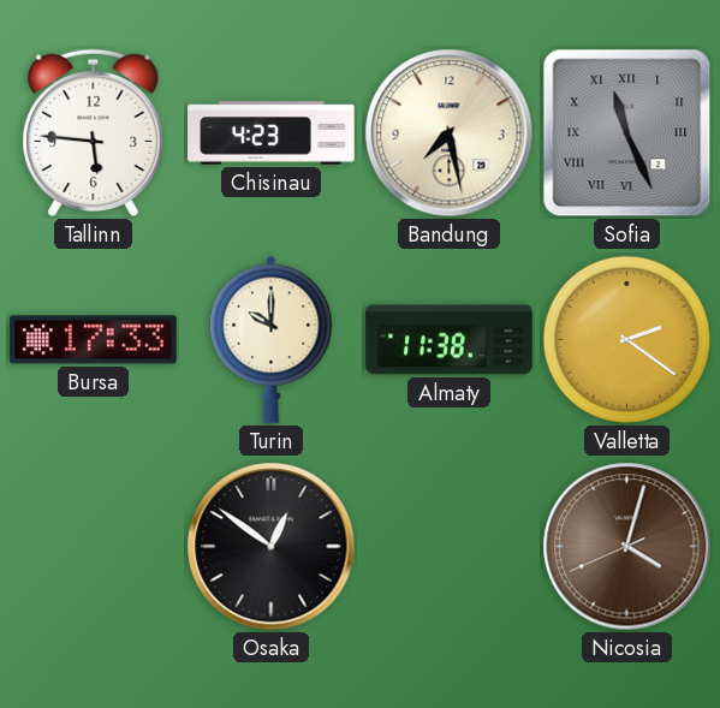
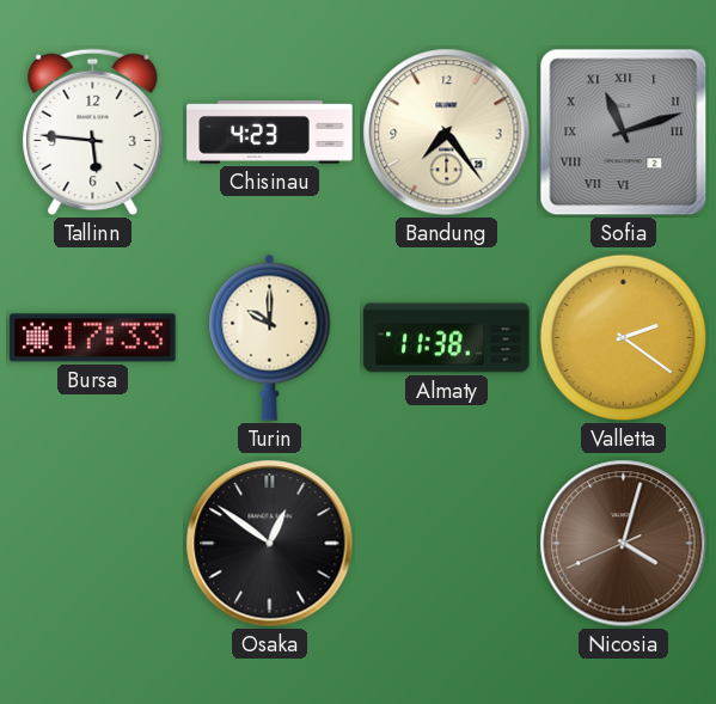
Bandung: 7:28 -> 7:24
Sofia: 11:26 -> 11:12
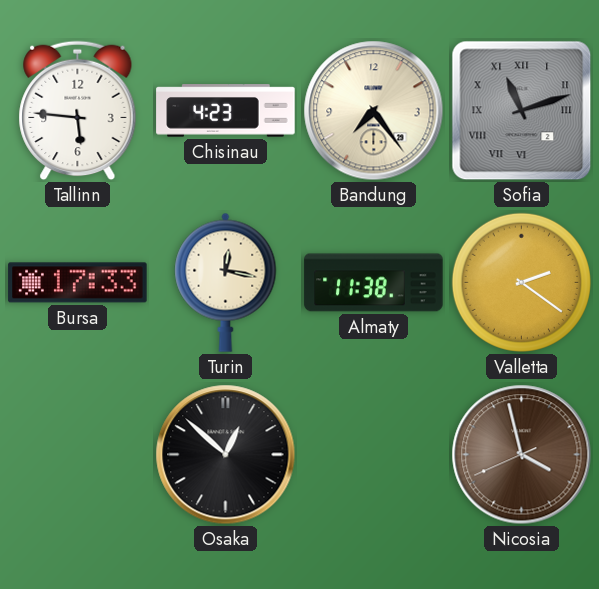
Turin: 10:00 -> 12:17
Osaka: 12:51 -> 12:52
Nicosia: 4:02 -> 3:57
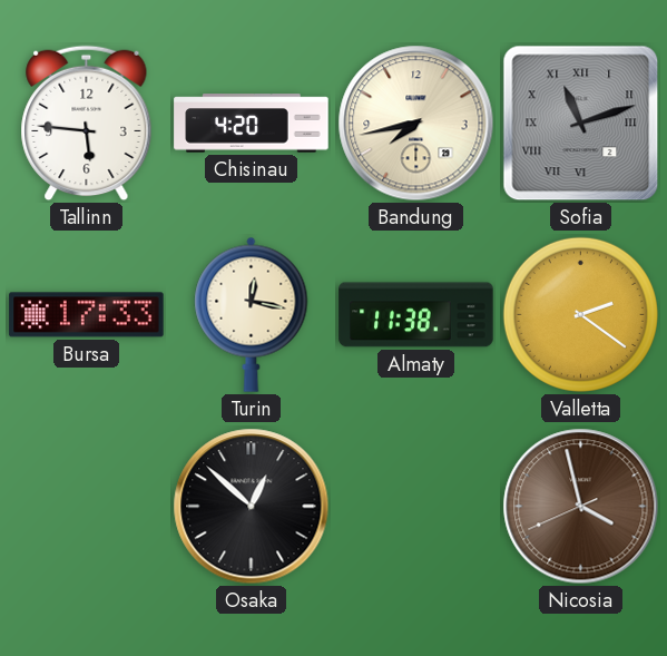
Chisinau: 4:23 -> 4:20
Bandung: 7:24 -> 7:43
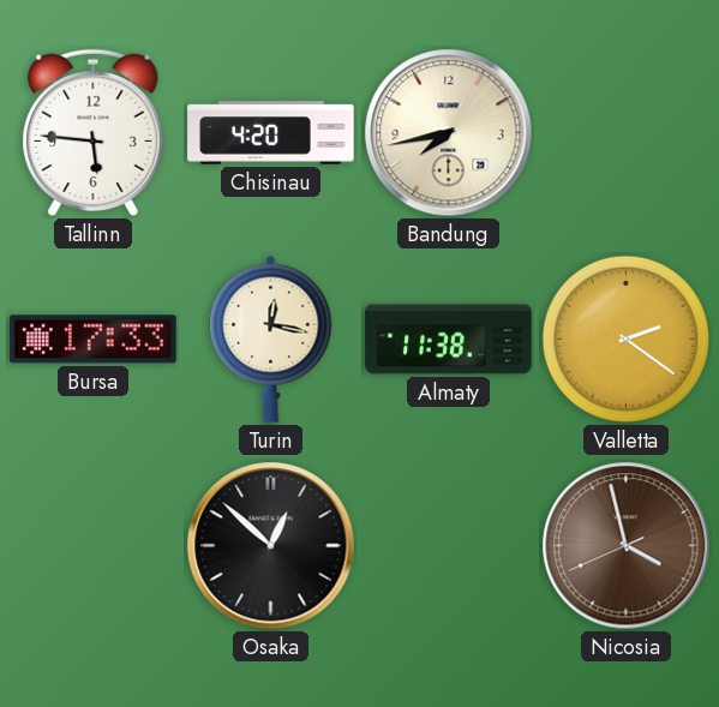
Sofia: 11:12 -> none
